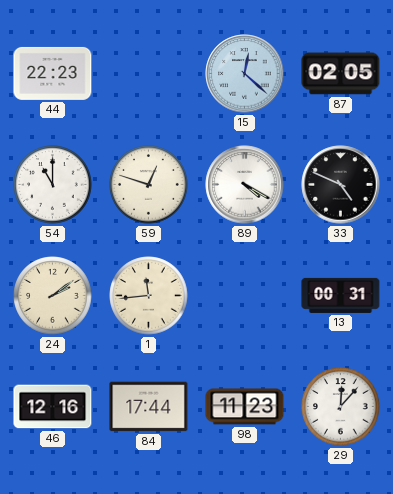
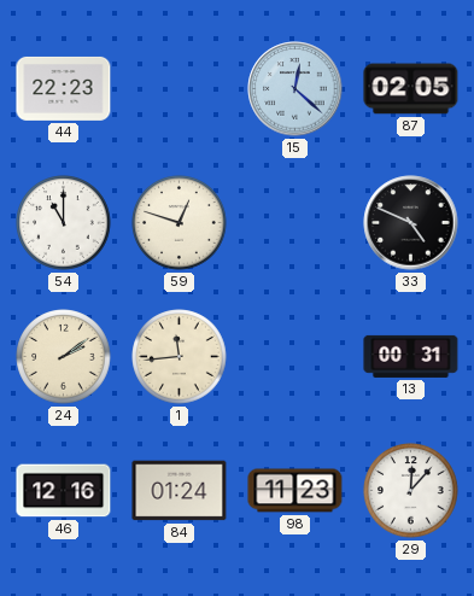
89: 4:20 -> none
84: 17:44 -> 01:24
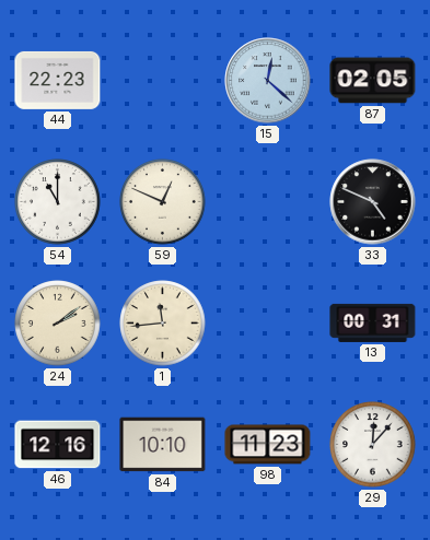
59: 12:48 -> 12:49
84: 01:24 -> 10:10
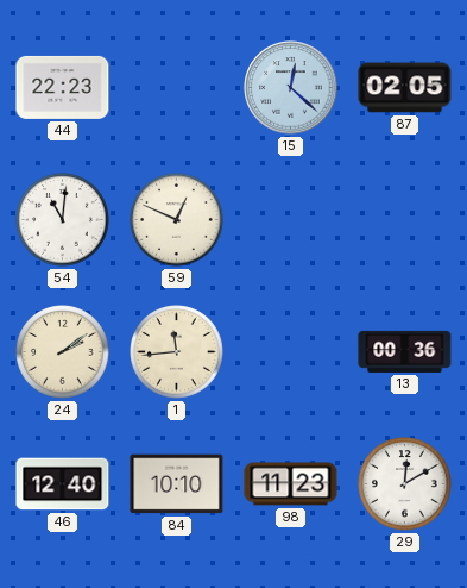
54: 11:00 -> 11:01
33: 4:49 -> none
13: 00:31 -> 00:36
46: 12:16 -> 12:40
29: 12:07 -> 12:10
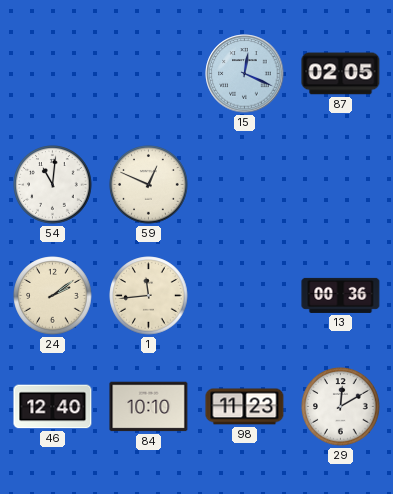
44: 22:23 -> none
15: 12:22 -> 12:19
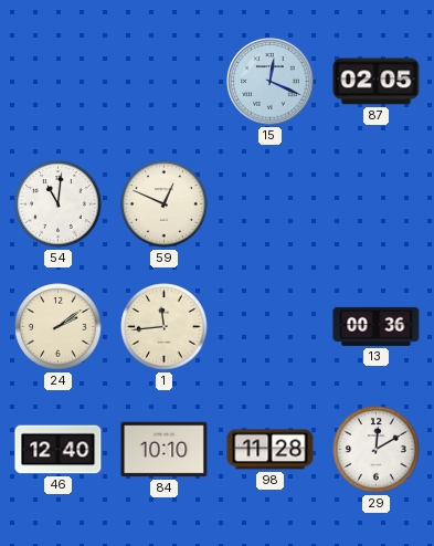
98: 11:23 -> 11:28
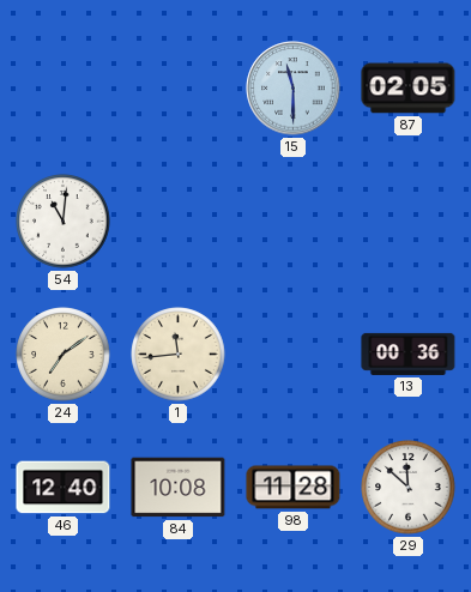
15: 12:19 -> 11:30
59: 12:49 -> none
24: 2:09 -> 7:09
84: 10:10 -> 10:08
29: 12:10 -> 11:52
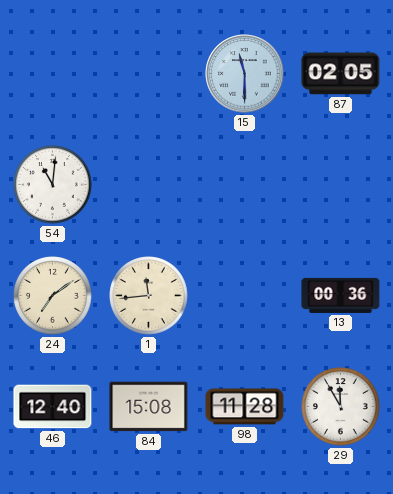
84: 10:08 -> 15:08
29: 11:52 -> 11:55
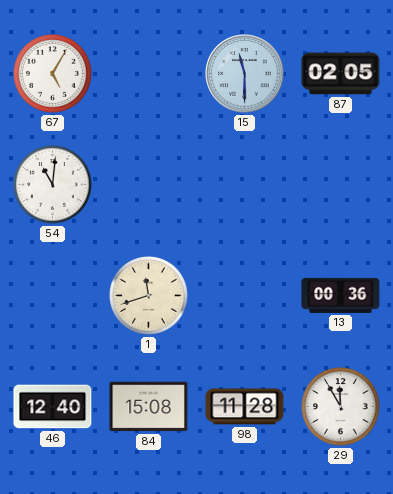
67: none -> 5:05
24: 7:09 -> none
1: 11:44 -> 11:42
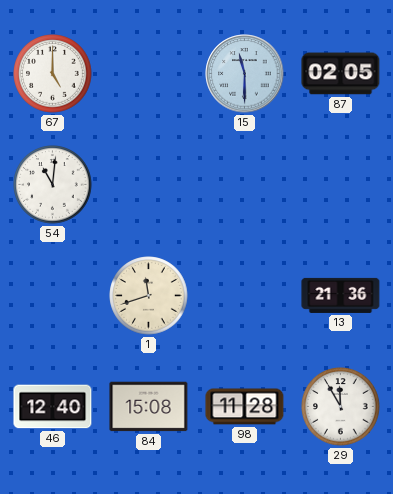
67: 5:05 -> 5:00
13: 00:36 -> 21:36
